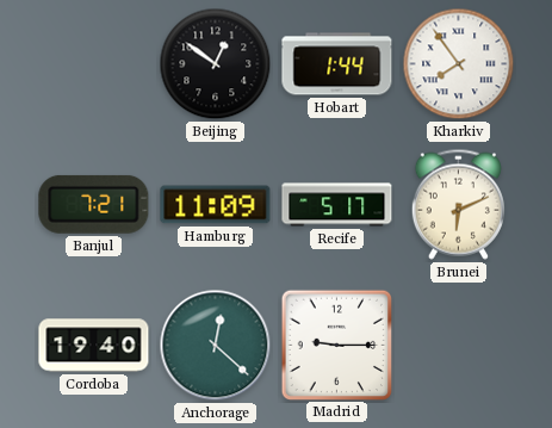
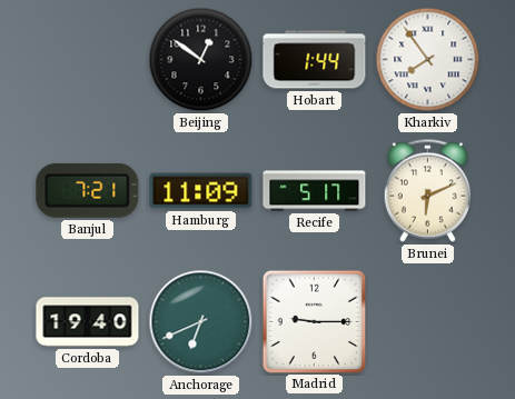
Anchorage: 12:22 -> 6:41
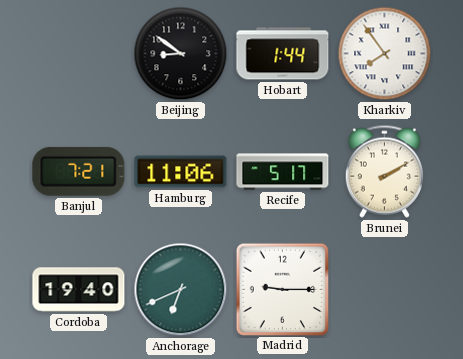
Beijing: 12:51 -> 8:51
Hamburg: 11:09 -> 11:06
Brunei: 6:11 -> 2:10
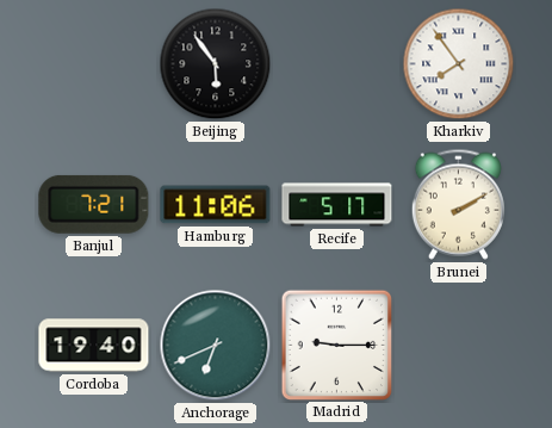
Beijing: 8:51 -> 5:54
Hobart: 1:44 -> none
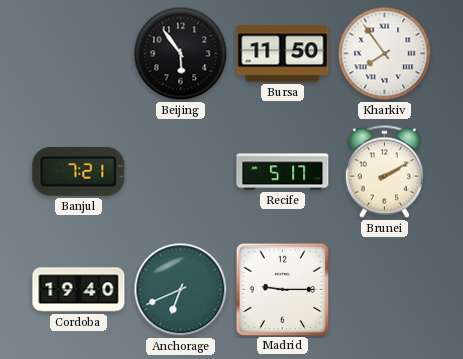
Bursa: none -> 11:50
Hamburg: 11:06 -> none
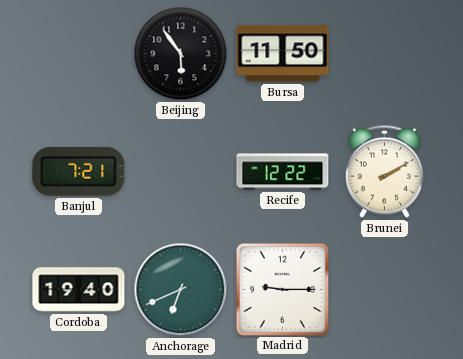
Kharkiv: 7:54 -> none
Recife: 5:17 -> 12:22
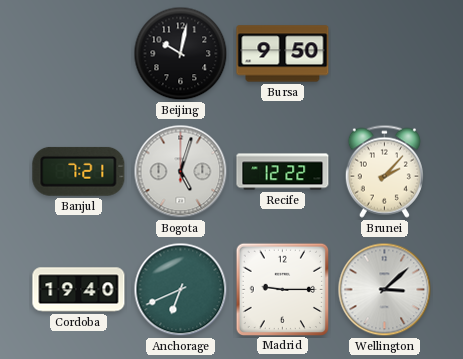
Beijing: 5:54 -> 10:02
Bursa: 11:50 -> 9:50
Bogota: none -> 5:03
Brunei: 2:10 -> 2:07
Wellington: none -> 3:08
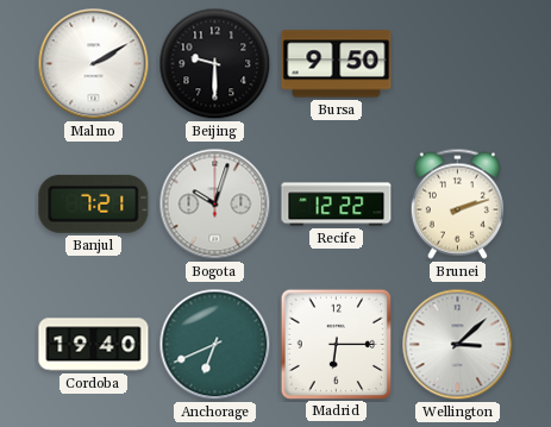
Malmo: none -> 2:10
Beijing: 10:02 -> 9:30
Bogota: 5:03 -> 10:03
Brunei: 2:07 -> 2:12
Madrid: 9:15 -> 6:15
